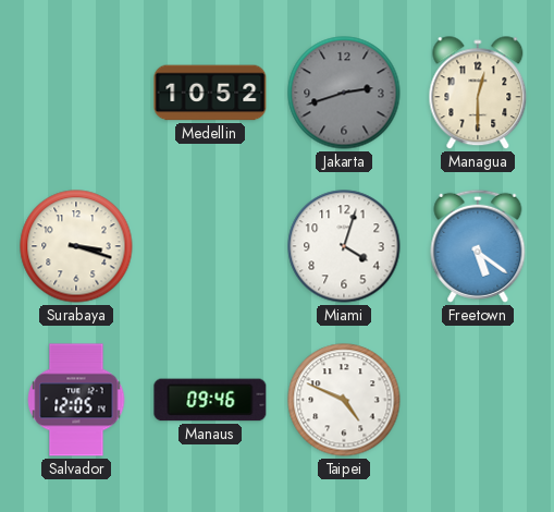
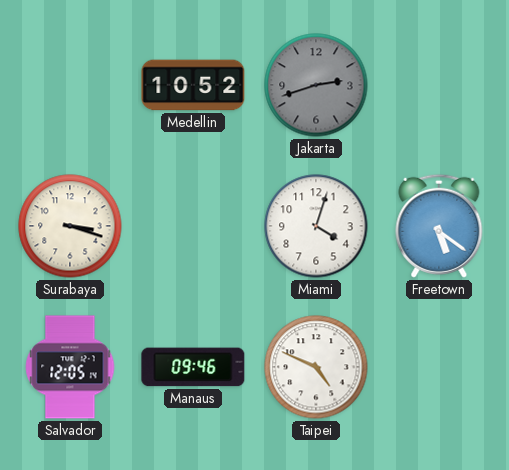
Managua: 12:30 -> none
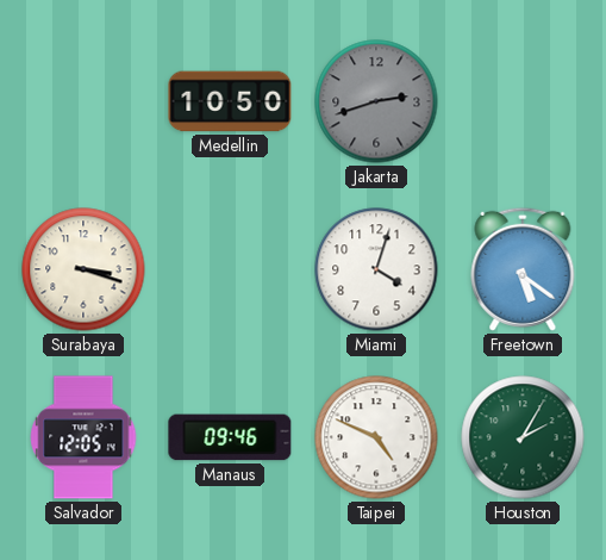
Medellin: 10:52 -> 10:50
Houston: none -> 2:05
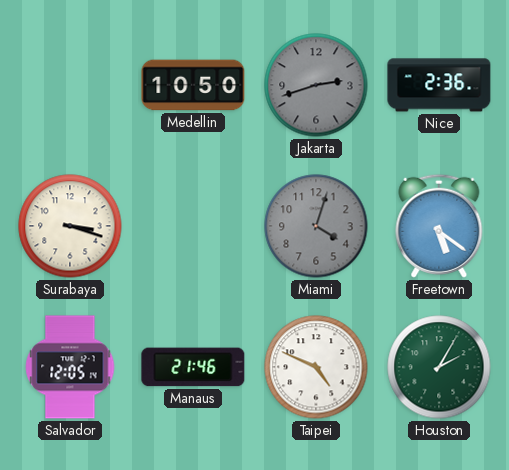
Nice: none -> 2:36
Miami dial: white -> grey
Manaus: 09:46 -> 21:46
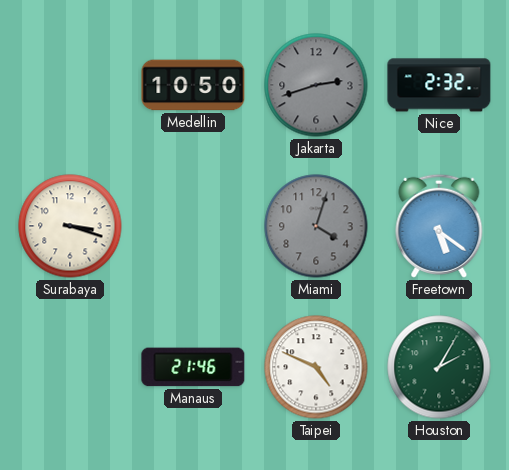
Nice: 2:36 -> 2:32
Salvador: 12:05 -> none
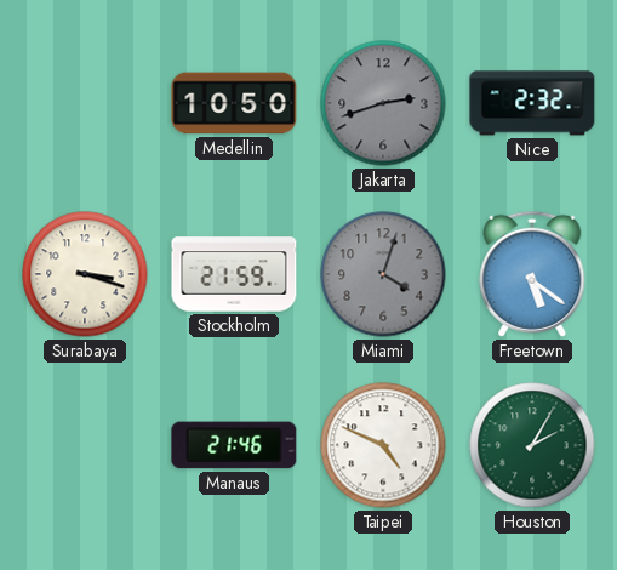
Stockholm: none -> 21:59
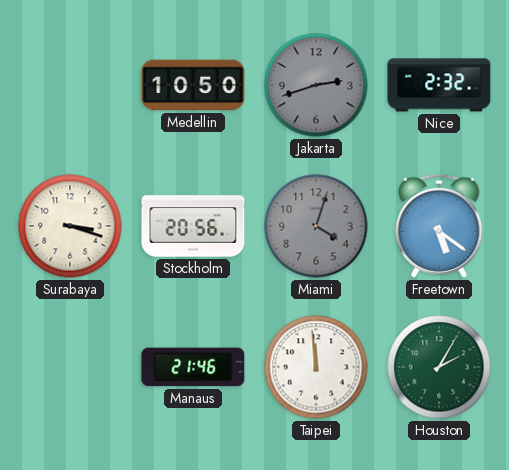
Stockholm: 21:59 -> 20:56
Taipei: 4:49 -> 11:59
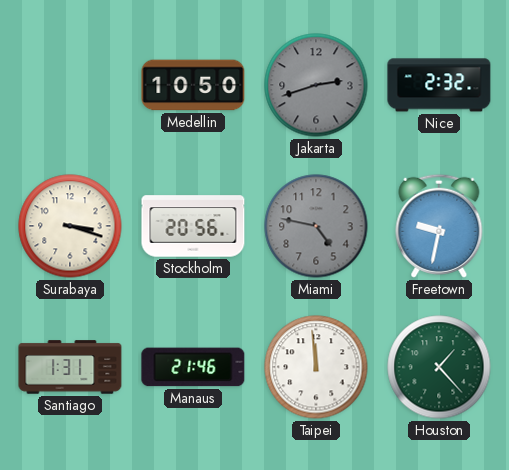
Miami: 4:03 -> 4:47
Freetown: 5:21 -> 9:32
Santiago: none -> 1:31
Houston: 2:05 -> 1:23
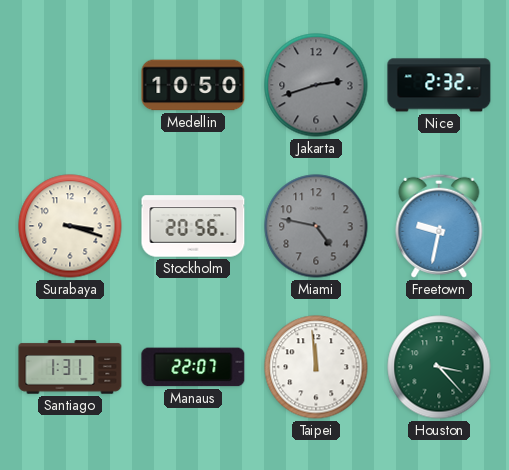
Manaus: 21:46 -> 22:07
Houston: 1:23 -> 3:23
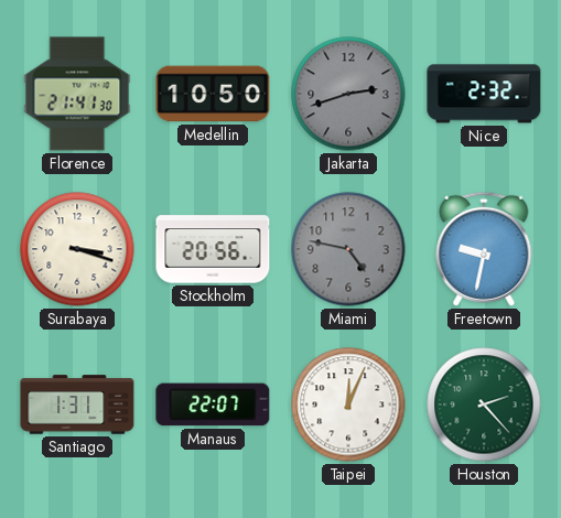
Florence: none -> 21:41
Taipei: 11:59 -> 12:04
Houston: 3:23 -> 2:23
